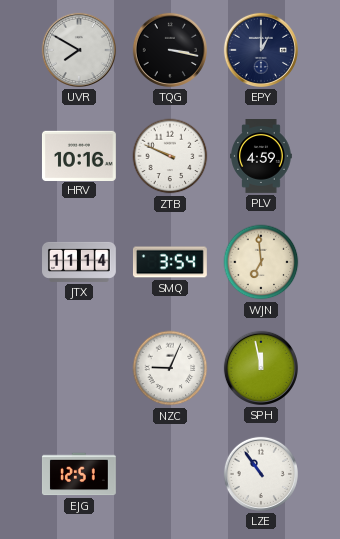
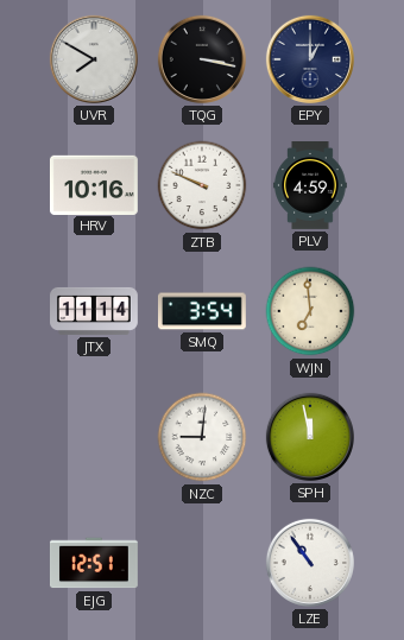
NZC: 9:04 -> 9:01
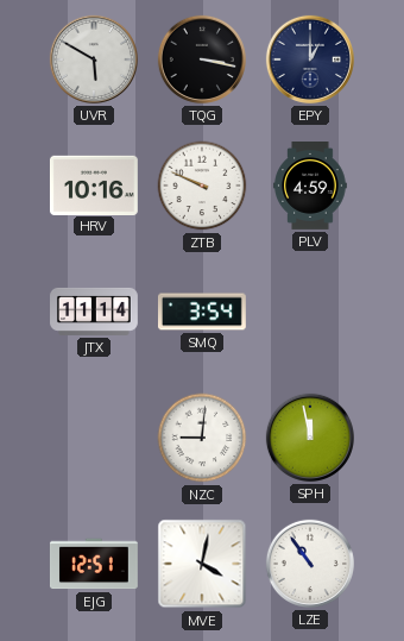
UVR: 7:50 -> 5:50
WJN: 6:59 -> none
MVE: none -> 4:02
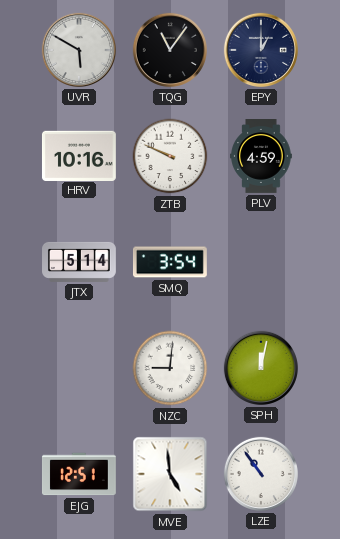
TQG: 3:17 -> 11:06
JTX: 11:14 -> 5:14
SPH: 11:58 -> 12:02
MVE: 4:02 -> 4:59
